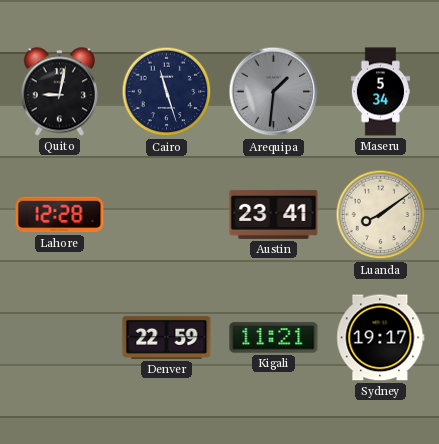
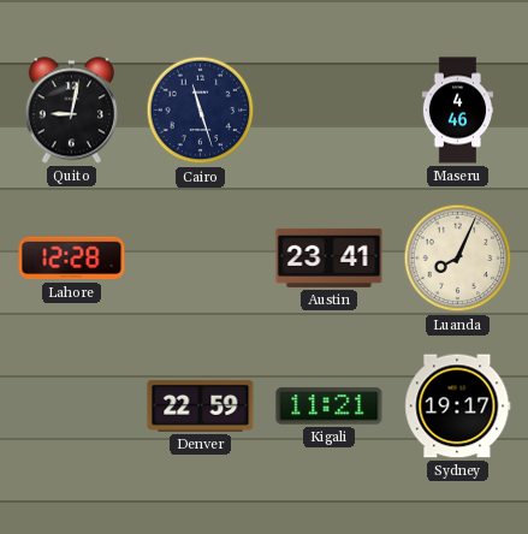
Arequipa: 1:31 -> none
Maseru: 5:34 -> 4:46
Luanda: 8:09 -> 8:04
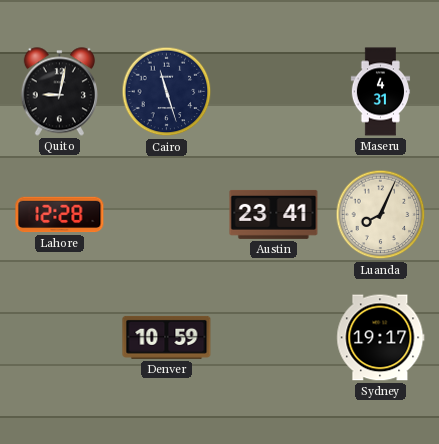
Maseru: 4:46 -> 4:31
Denver: 22:59 -> 10:59
Kigali: 11:21 -> none
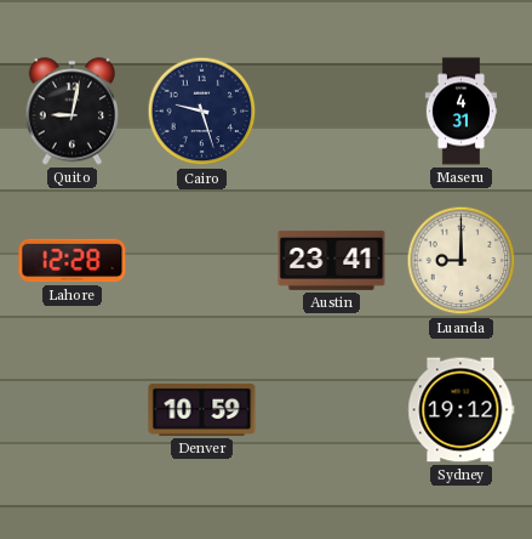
Cairo: 11:27 -> 9:27
Luanda: 8:04 -> 9:00
Sydney: 19:17 -> 19:12
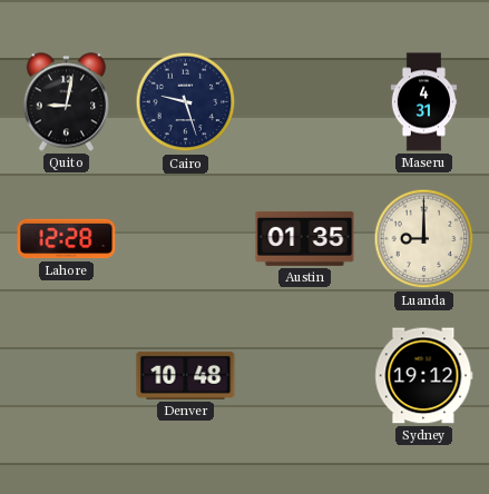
Austin: 23:41 -> 01:35
Denver: 10:59 -> 10:48
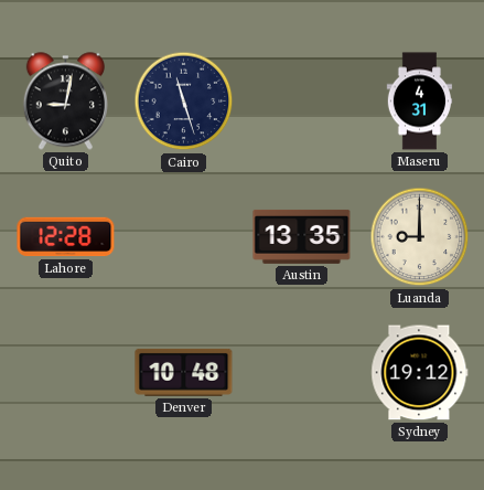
Cairo: 9:27 -> 11:27
Austin: 01:35 -> 13:35
